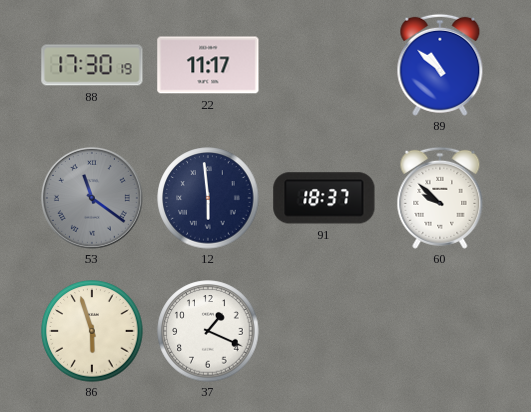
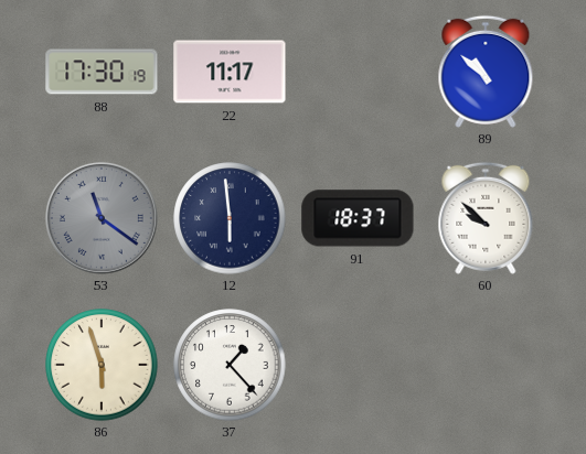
37: 1:19 -> 1:23
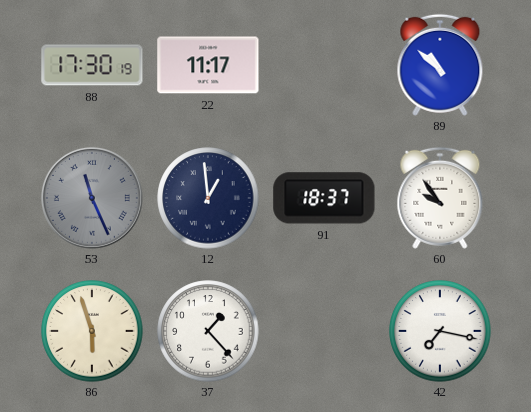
53: 11:21 -> 11:26
12: 5:59 -> 12:59
60: 9:52 -> 9:54
42: none -> 7:17
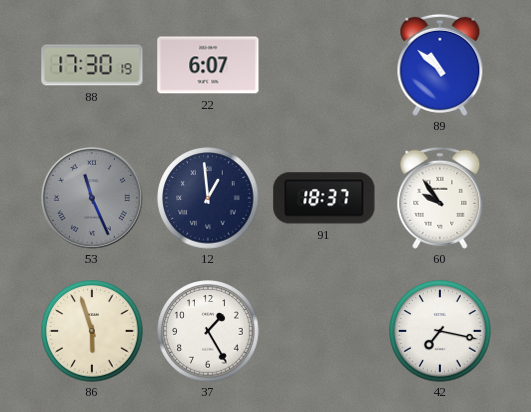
22: 11:17 -> 6:07
37: 1:23 -> 1:25
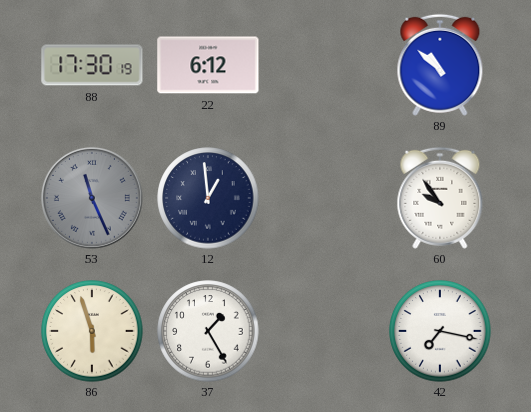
22: 6:07 -> 6:12
91: 18:37 -> none
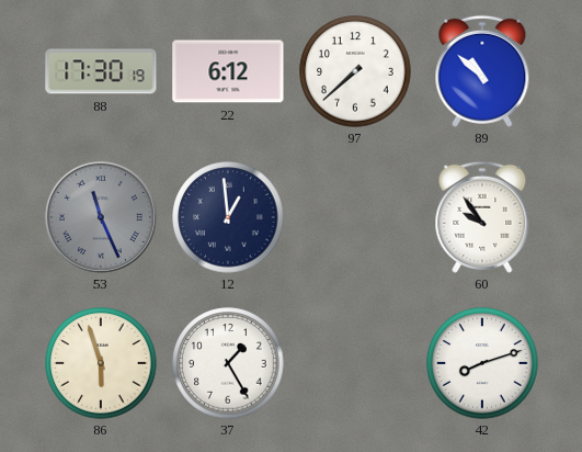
97: none -> 7:38
42: 7:17 -> 8:12
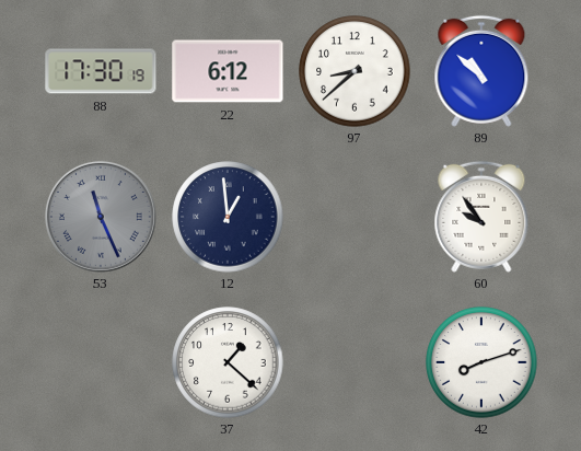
97: 7:38 -> 8:38
86: 5:57 -> none
37: 1:25 -> 1:22
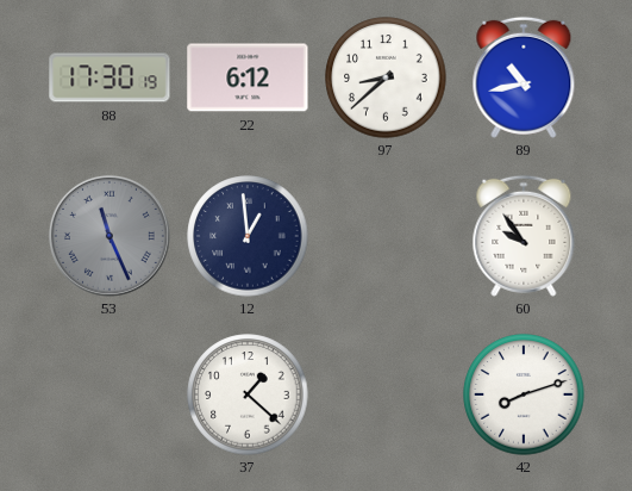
89: 10:52 -> 10:43
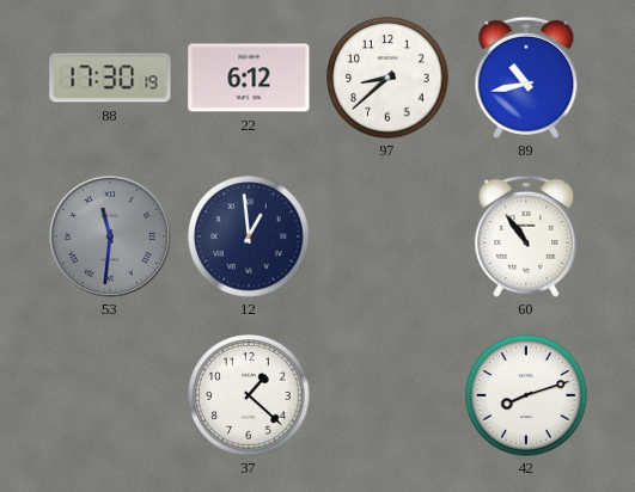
53: 11:26 -> 11:31
60: 9:54 -> 10:54
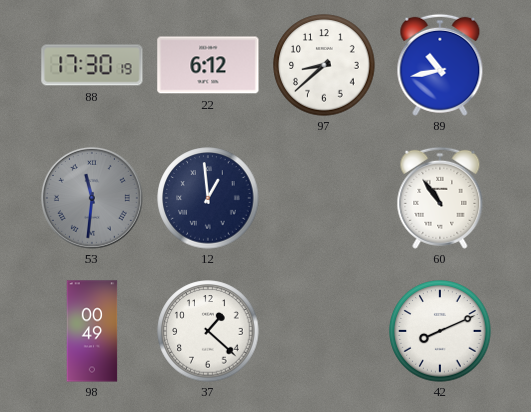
98: none -> 00:49
42: 8:12 -> 8:11
